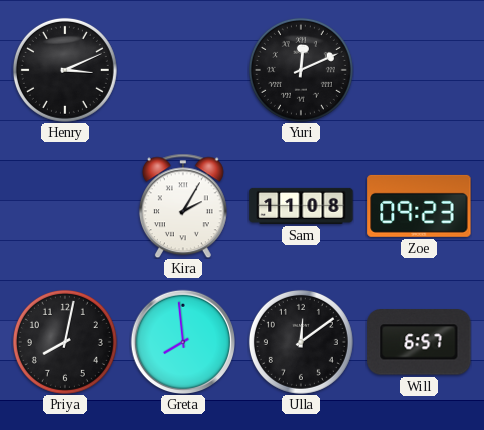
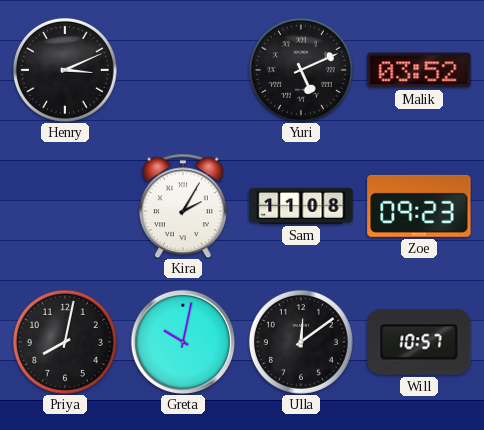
Yuri: 12:11 -> 5:11
Malik: none -> 03:52
Greta: 7:59 -> 10:02
Will: 6:57 -> 10:57
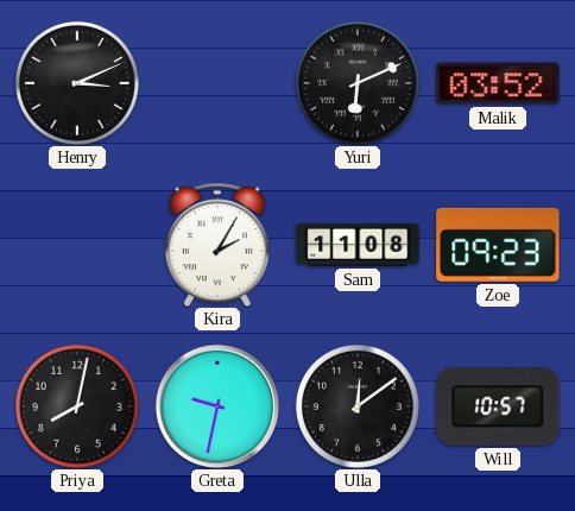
Yuri: 5:11 -> 6:11
Greta: 10:02 -> 9:32
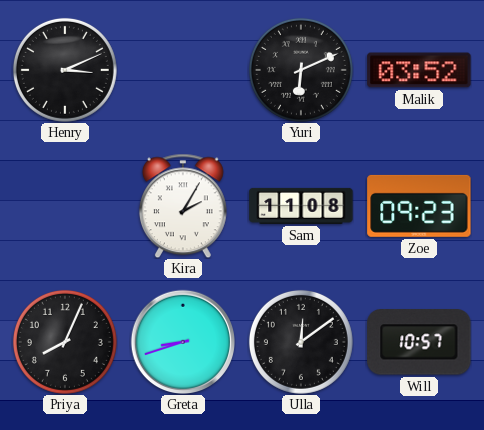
Priya: 8:02 -> 8:04
Greta: 9:32 -> 8:42
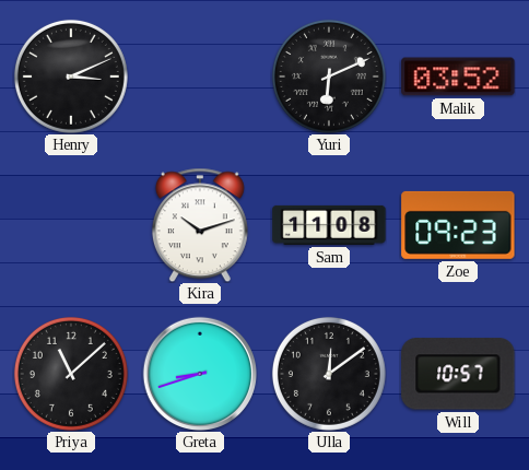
Kira: 2:05 -> 10:12
Priya: 8:04 -> 11:08
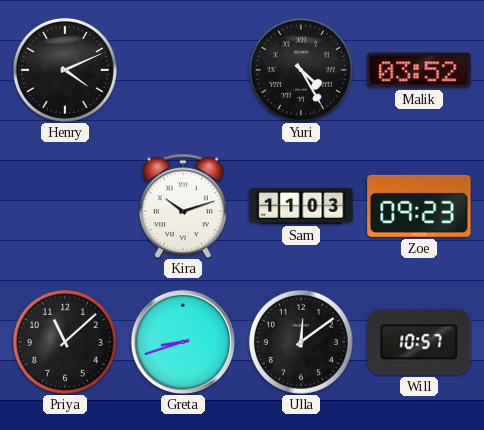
Henry: 3:11 -> 4:11
Yuri: 6:11 -> 4:25
Sam: 11:08 -> 11:03
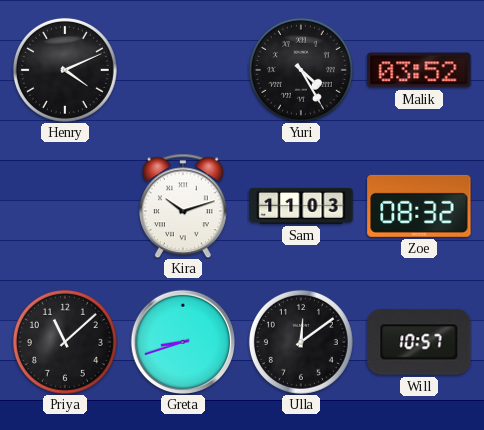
Zoe: 09:23 -> 08:32
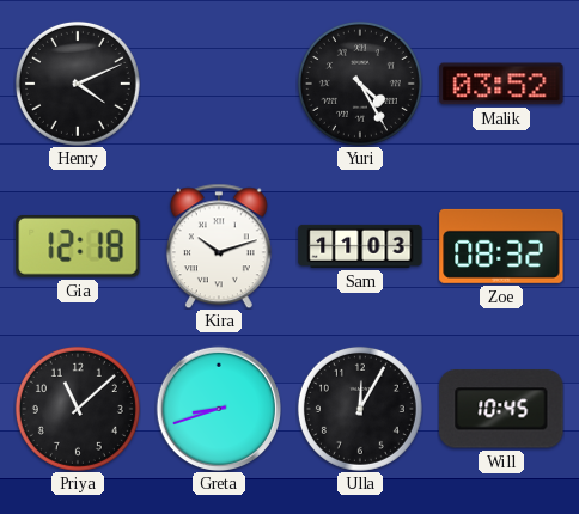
Gia: none -> 12:18
Ulla: 12:09 -> 12:05
Will: 10:57 -> 10:45
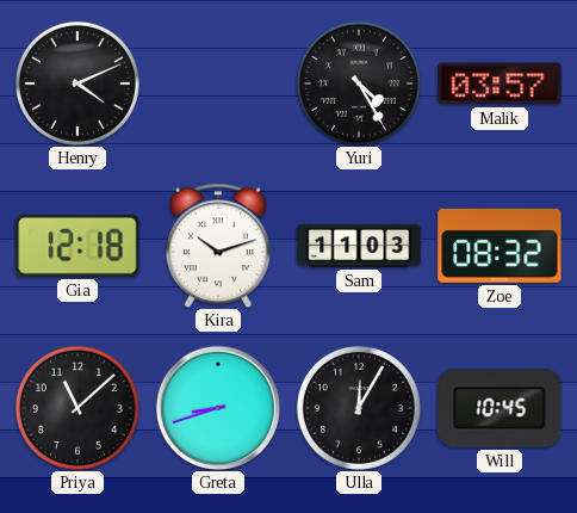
Malik: 03:52 -> 03:57
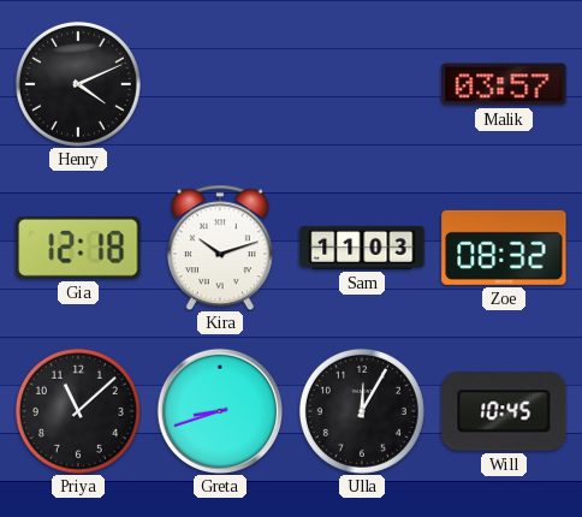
Yuri: 4:25 -> none
